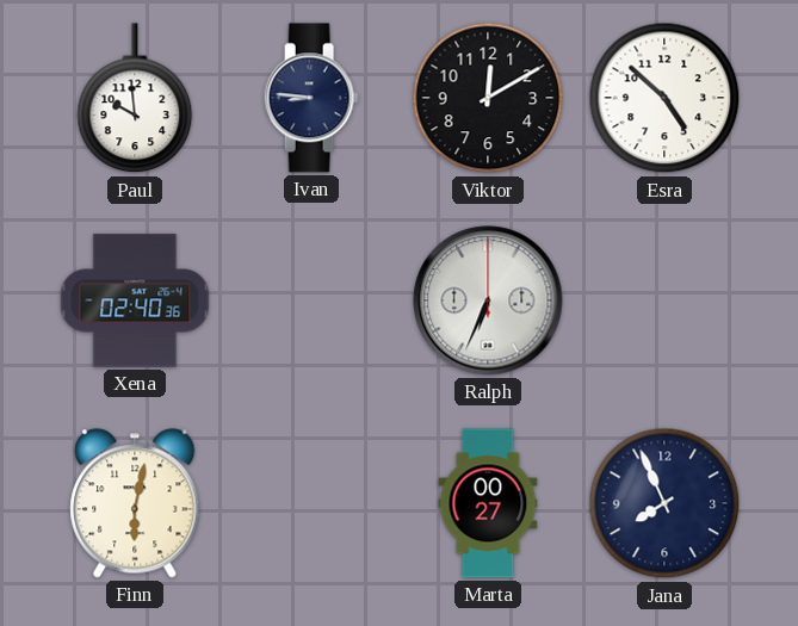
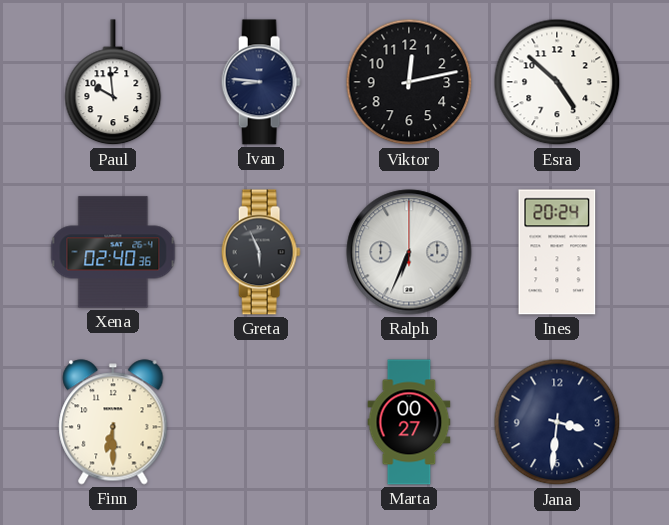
Viktor: 12:10 -> 12:13
Greta: none -> 5:56
Ines: none -> 20:24
Finn: 6:02 -> 6:30
Jana: 7:56 -> 3:31
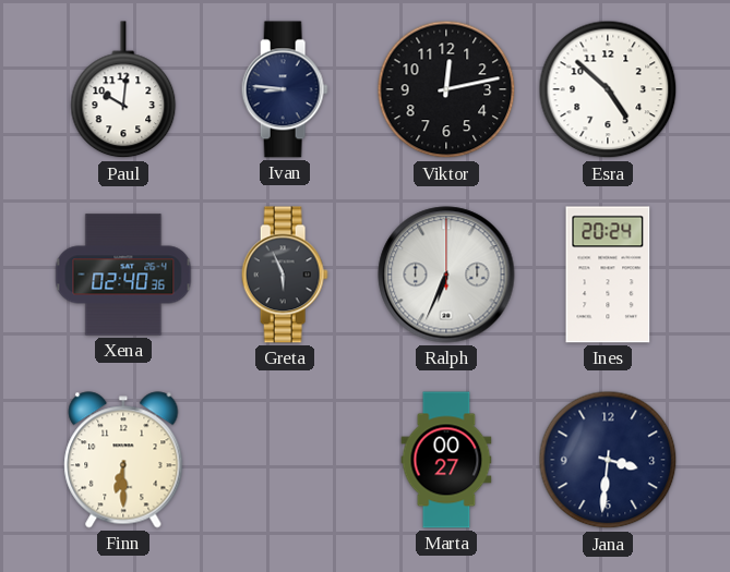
Paul: 9:59 -> 10:01
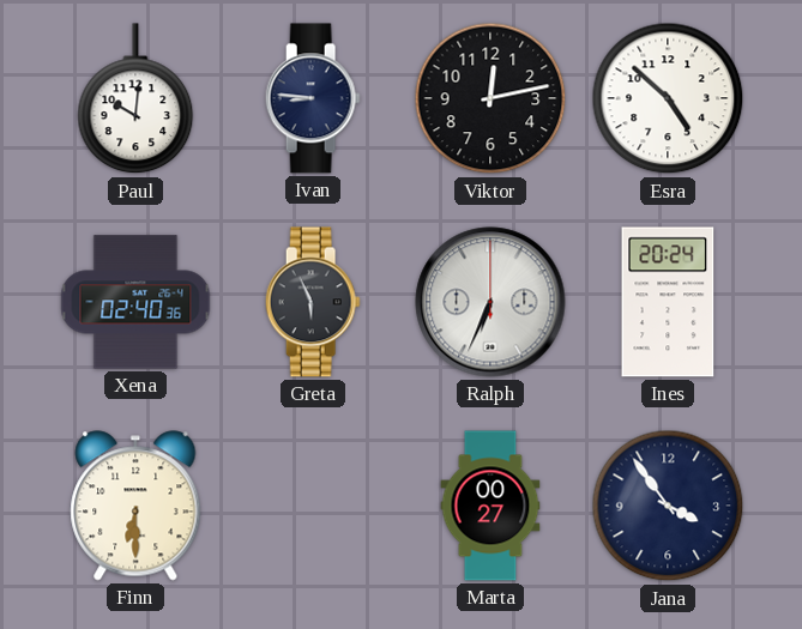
Jana: 3:31 -> 3:54
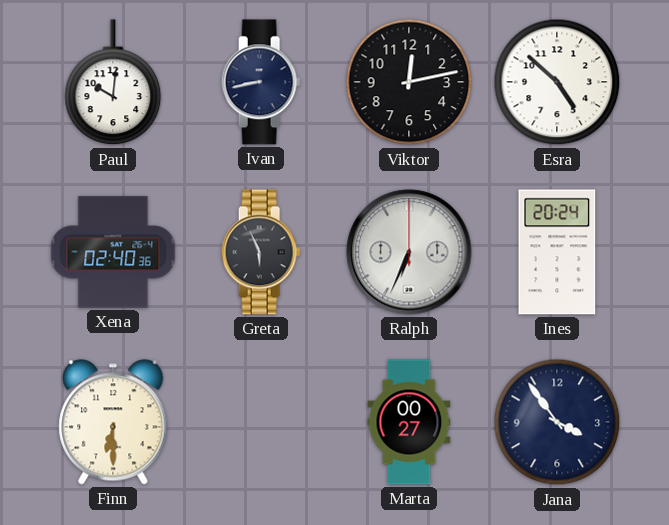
Ivan: 8:46 -> 8:43
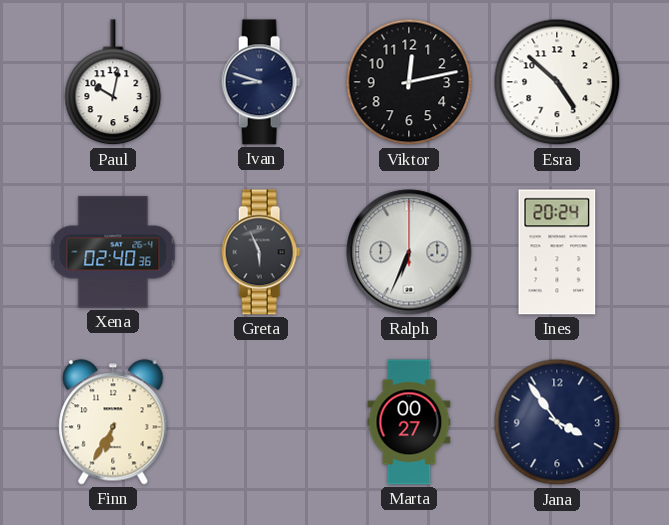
Paul: 10:01 -> 10:02
Ivan: 8:43 -> 8:48
Finn: 6:30 -> 6:35
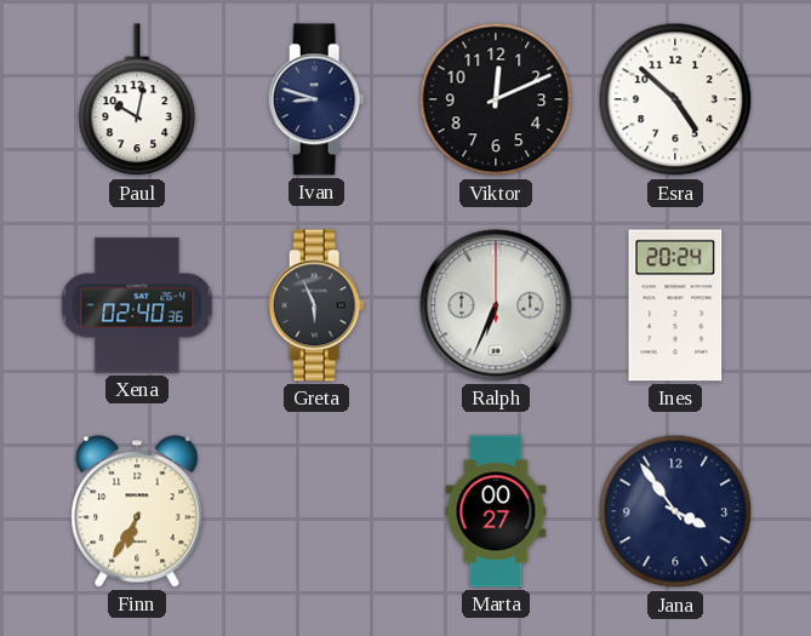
Viktor: 12:13 -> 12:11
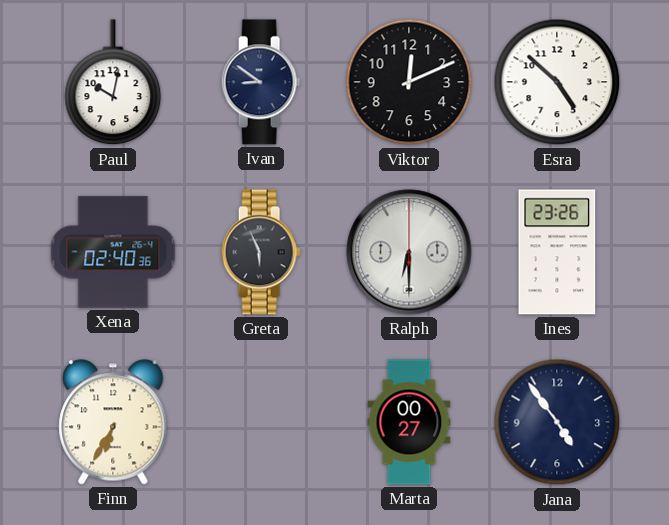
Ivan: 8:48 -> 8:51
Ralph: 6:34 -> 6:30
Ines: 20:24 -> 23:26
Jana: 3:54 -> 4:54
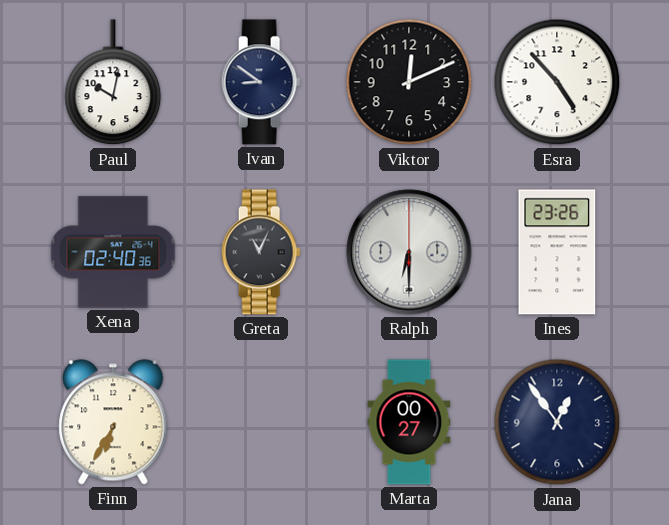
Esra: 4:52 -> 4:53
Greta: 5:56 -> 11:04
Jana: 4:54 -> 12:54
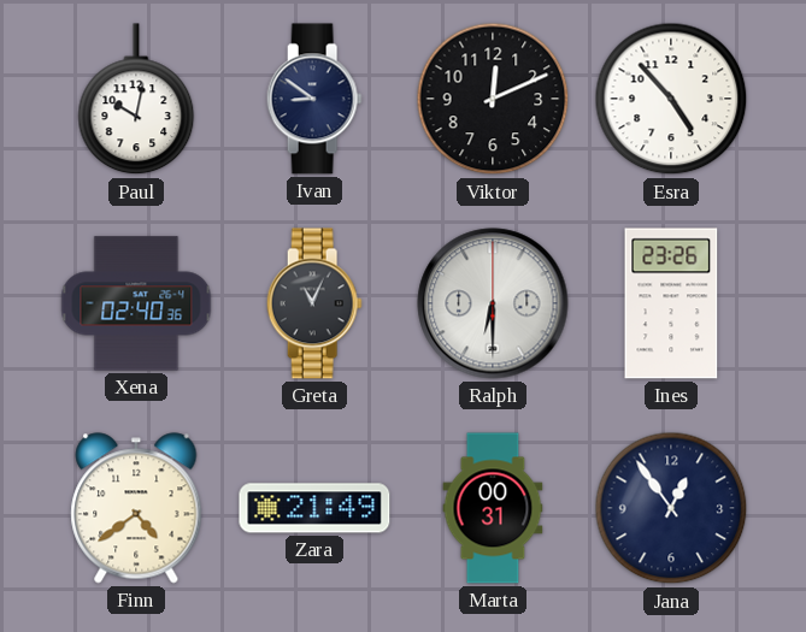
Finn: 6:35 -> 4:39
Zara: none -> 21:49
Marta: 00:27 -> 00:31
